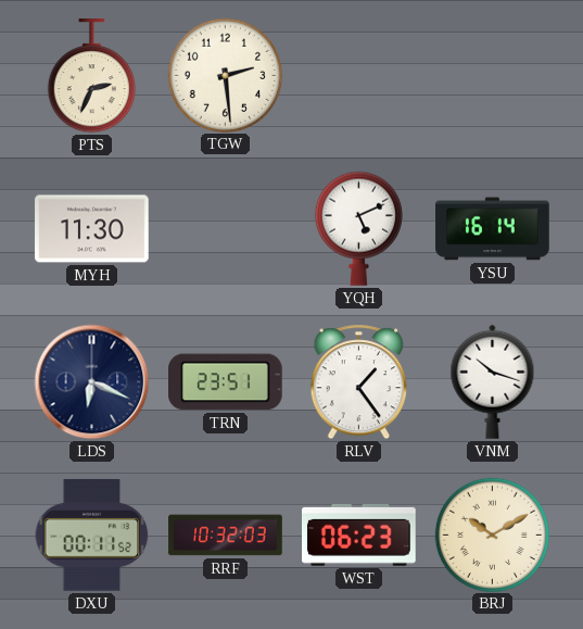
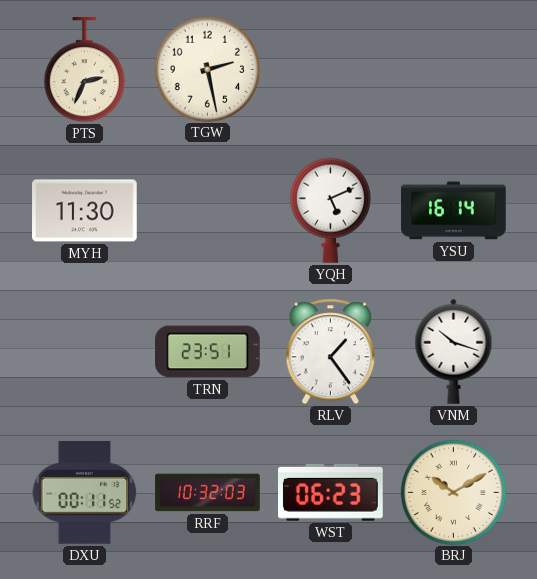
TGW: 2:29 -> 2:28
LDS: 6:19 -> none
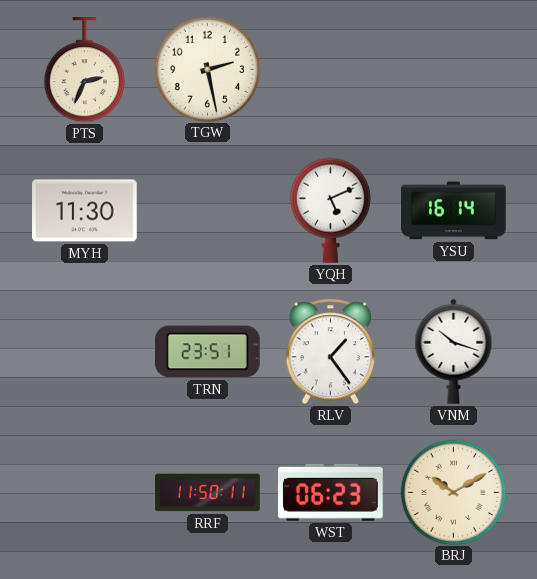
DXU: 00:11 -> none
RRF: 10:32 -> 11:50
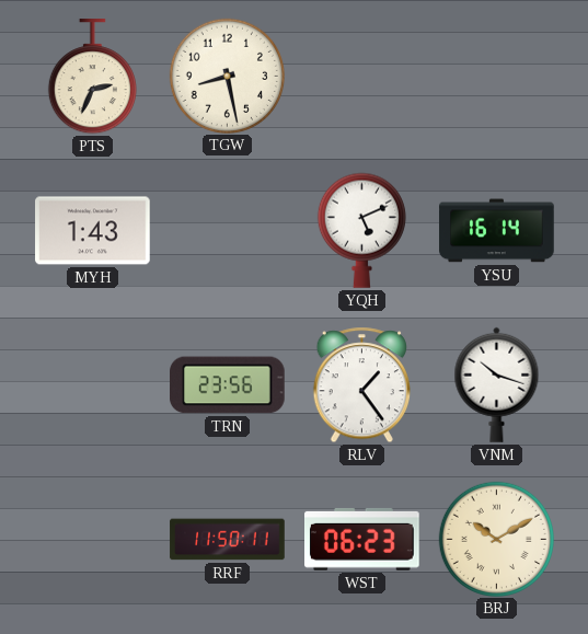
TGW: 2:28 -> 8:28
MYH: 11:30 -> 1:43
TRN: 23:51 -> 23:56
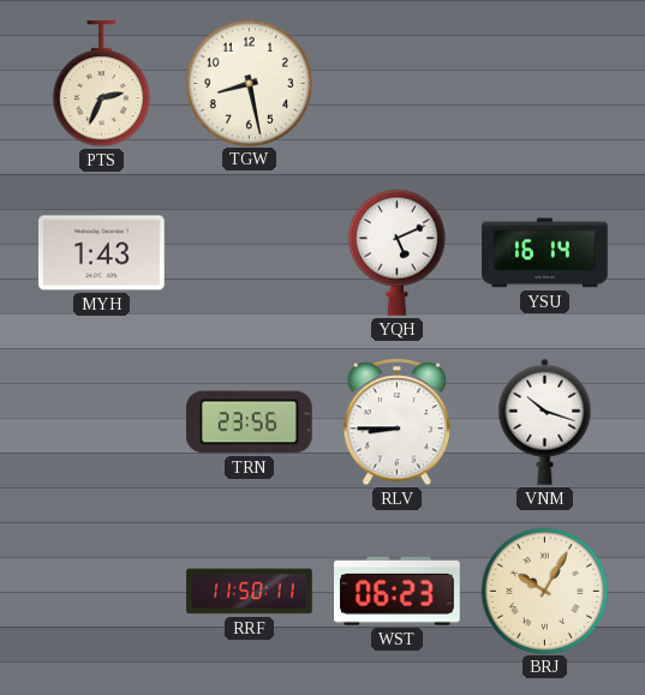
RLV: 1:24 -> 8:45
BRJ: 10:10 -> 10:05
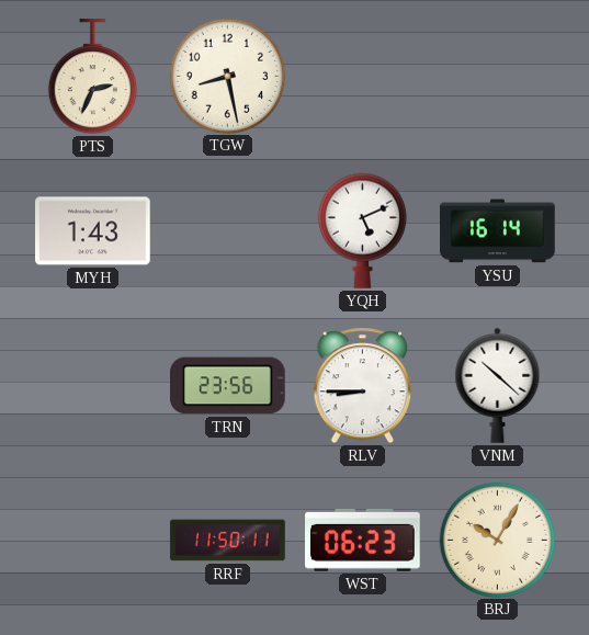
VNM: 10:18 -> 10:22
